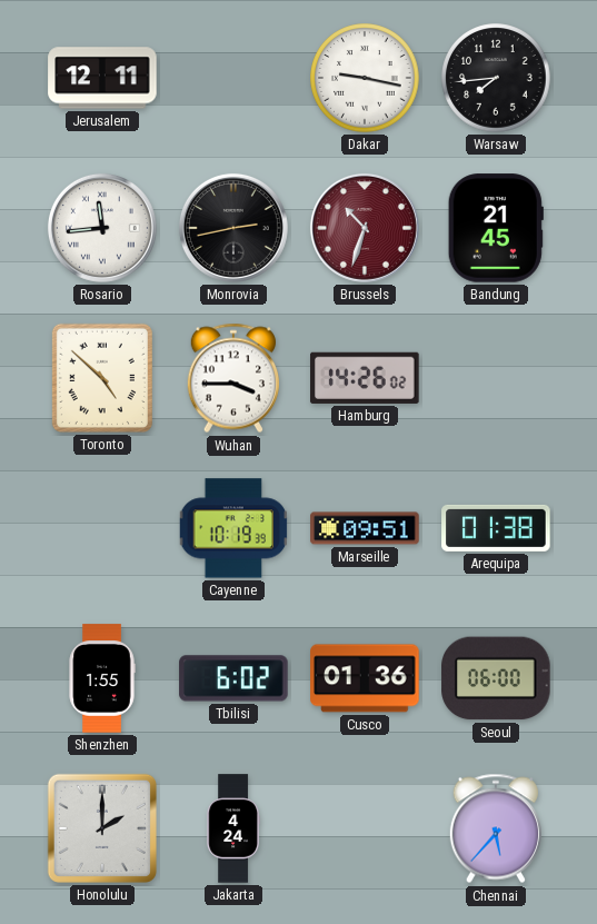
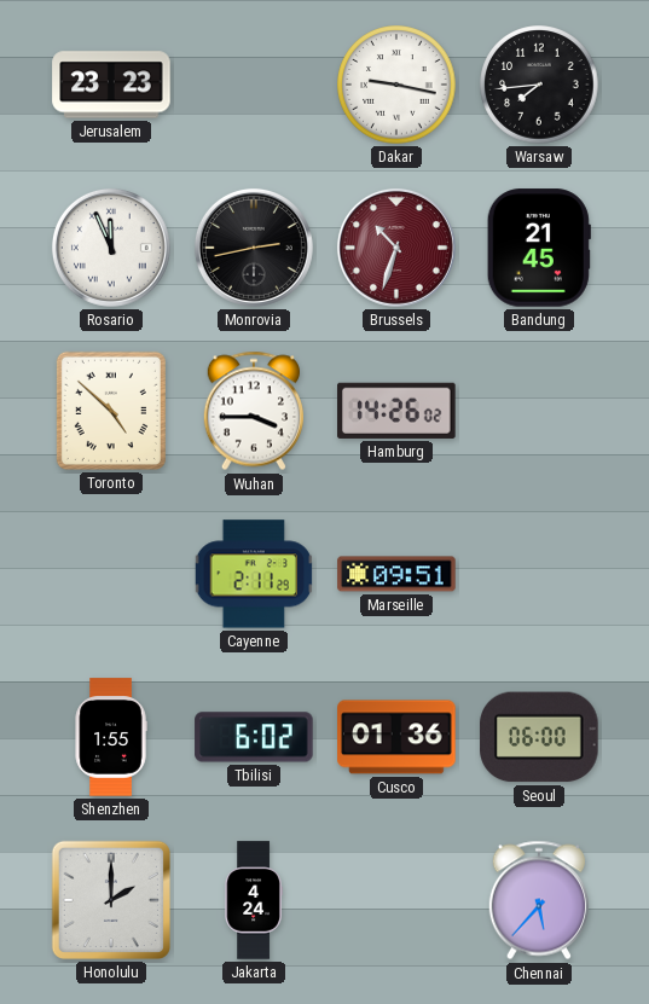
Jerusalem: 12:11 -> 23:23
Rosario: 11:44 -> 11:56
Cayenne: 10:19 -> 2:11
Arequipa: 01:38 -> none
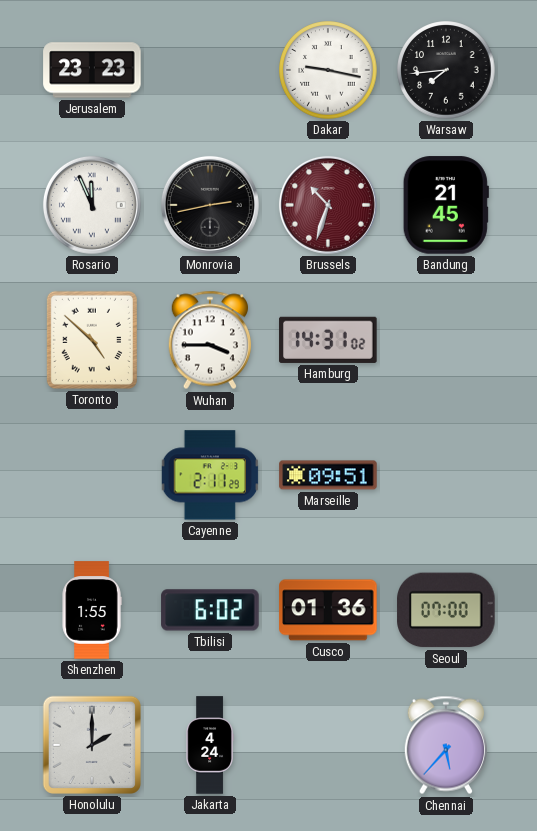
Hamburg: 14:26 -> 14:31
Seoul: 06:00 -> 07:00
